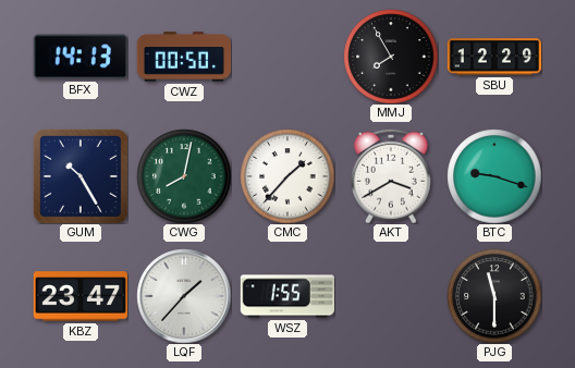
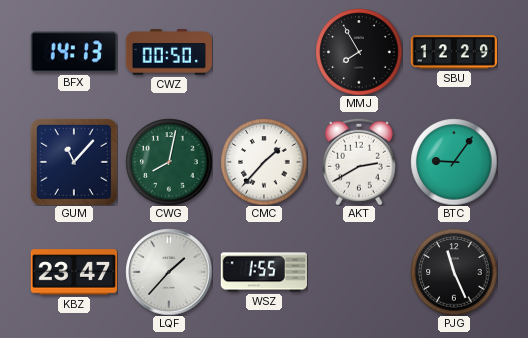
GUM: 10:25 -> 11:07
AKT: 3:40 -> 2:40
BTC: 9:18 -> 9:06
PJG: 11:30 -> 11:26
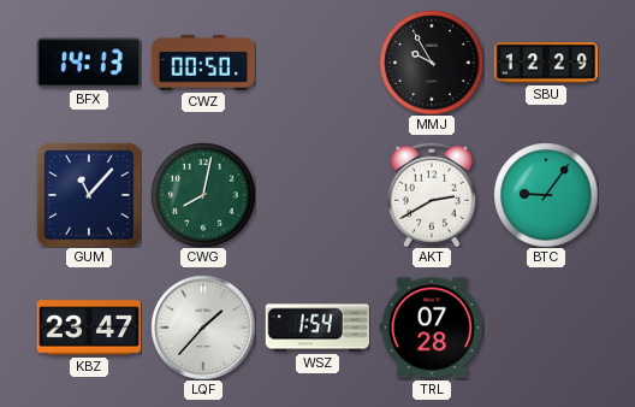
MMJ: 7:55 -> 9:55
CMC: 1:37 -> none
WSZ: 1:55 -> 1:54
TRL: none -> 07:28
PJG: 11:26 -> none
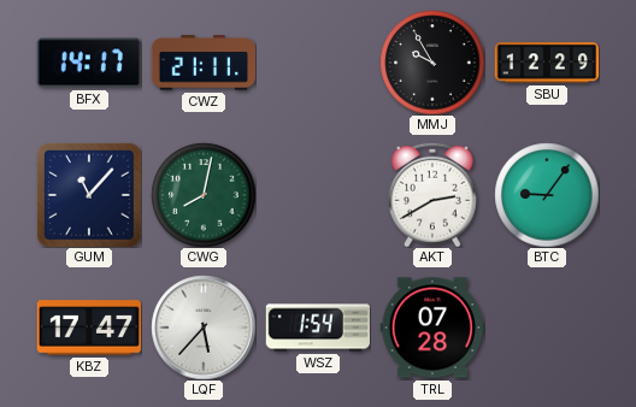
BFX: 14:13 -> 14:17
CWZ: 00:50 -> 21:11
KBZ: 23:47 -> 17:47
LQF: 1:37 -> 5:37
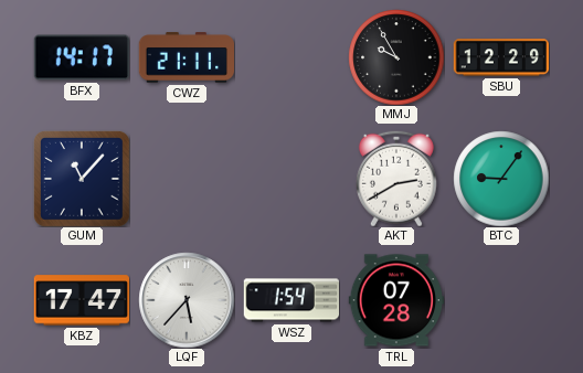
CWG: 8:02 -> none
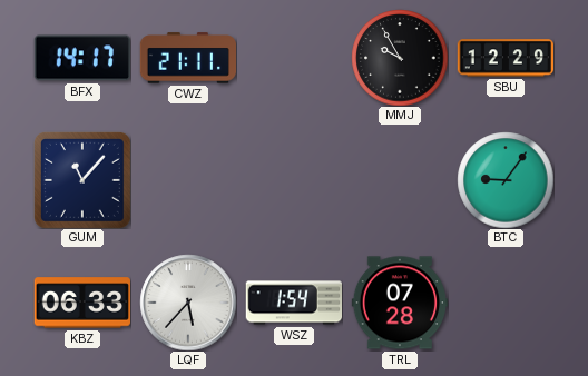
AKT: 2:40 -> none
KBZ: 17:47 -> 06:33
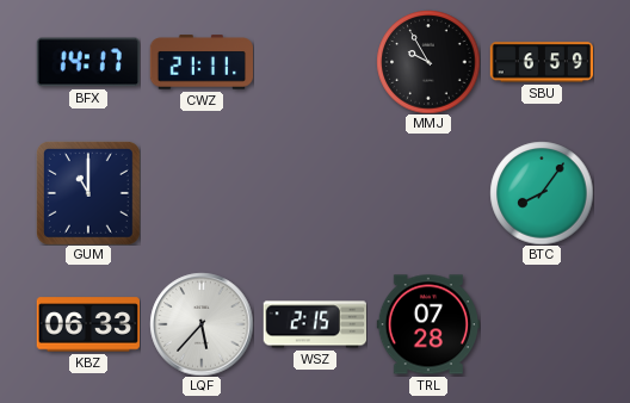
SBU: 12:29 -> 6:59
GUM: 11:07 -> 11:00
BTC: 9:06 -> 8:06
WSZ: 1:54 -> 2:15
